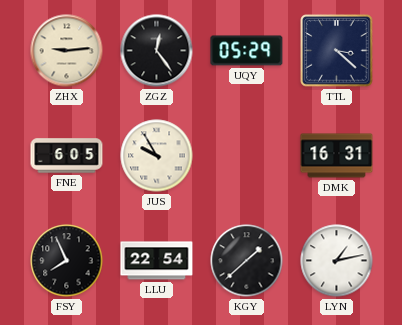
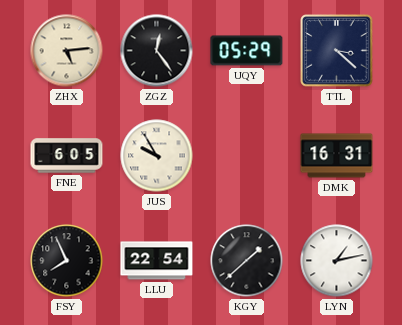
ZHX: 9:14 -> 5:14
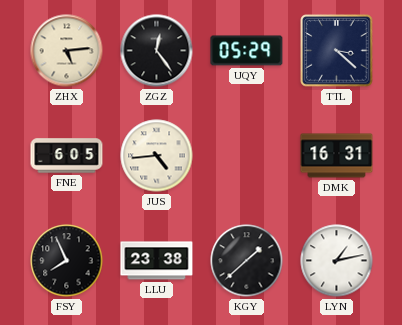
JUS: 9:55 -> 4:44
LLU: 22:54 -> 23:38
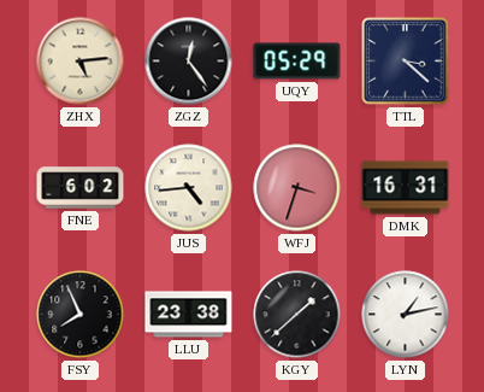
FNE: 6:05 -> 6:02
WFJ: none -> 3:33
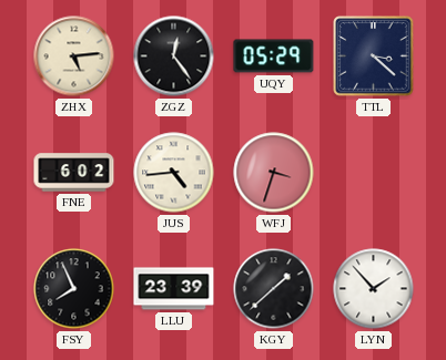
DMK: 16:31 -> none
LLU: 23:38 -> 23:39
LYN: 1:13 -> 1:53
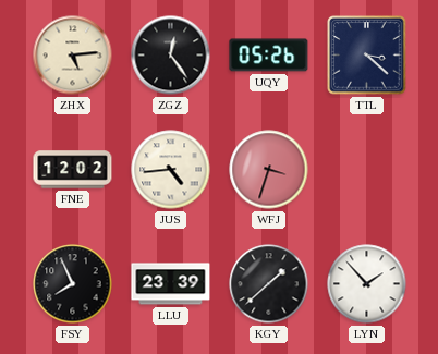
UQY: 05:29 -> 05:26
FNE: 6:02 -> 12:02
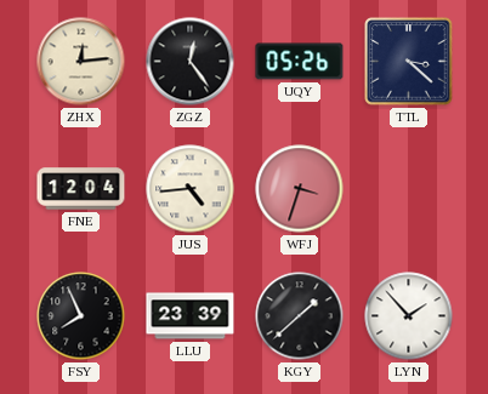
ZHX: 5:14 -> 12:14
FNE: 12:02 -> 12:04
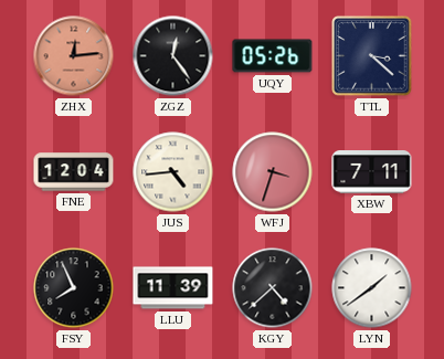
ZHX dial: cream -> salmon
XBW: none -> 7:11
LLU: 23:39 -> 11:39
KGY: 1:38 -> 4:38
LYN: 1:53 -> 1:39
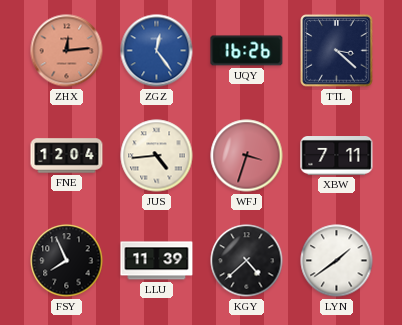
ZGZ dial: black -> blue
UQY: 05:26 -> 16:26
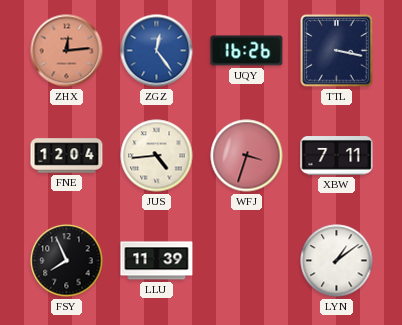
TTL: 3:22 -> 3:17
KGY: 4:38 -> none
LYN: 1:39 -> 1:09
